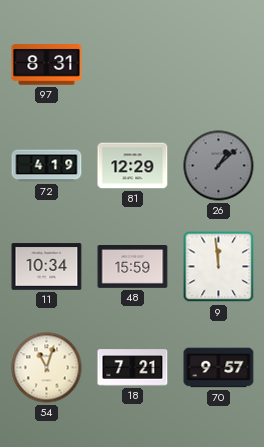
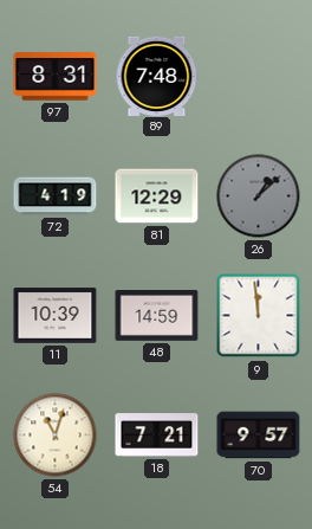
89: none -> 7:48
11: 10:34 -> 10:39
48: 15:59 -> 14:59
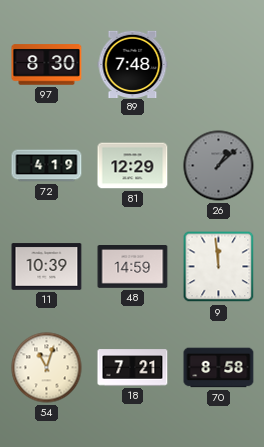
97: 8:31 -> 8:30
70: 9:57 -> 8:58
